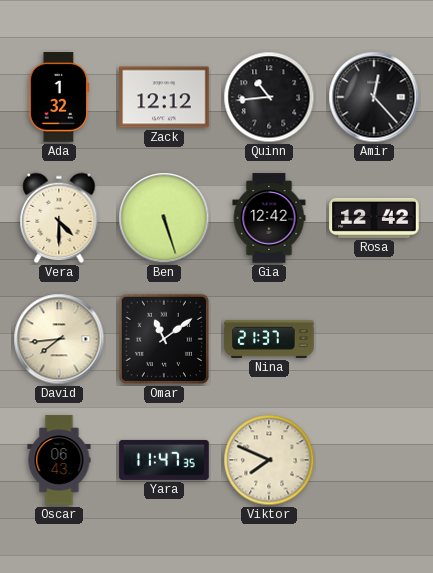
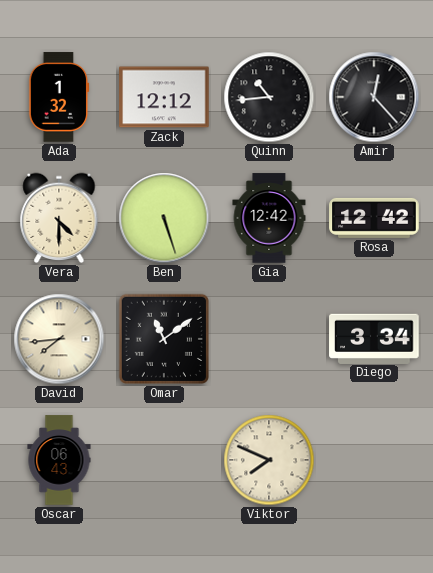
Nina: 21:37 -> none
Diego: none -> 3:34
Yara: 11:47 -> none
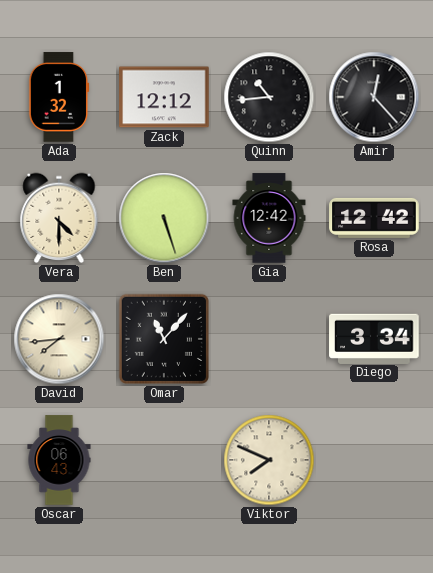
Omar: 11:09 -> 11:07
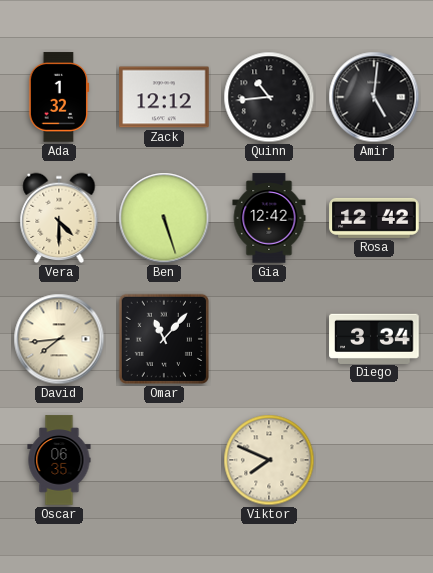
Amir: 12:23 -> 5:01
Oscar: 06:43 -> 06:35
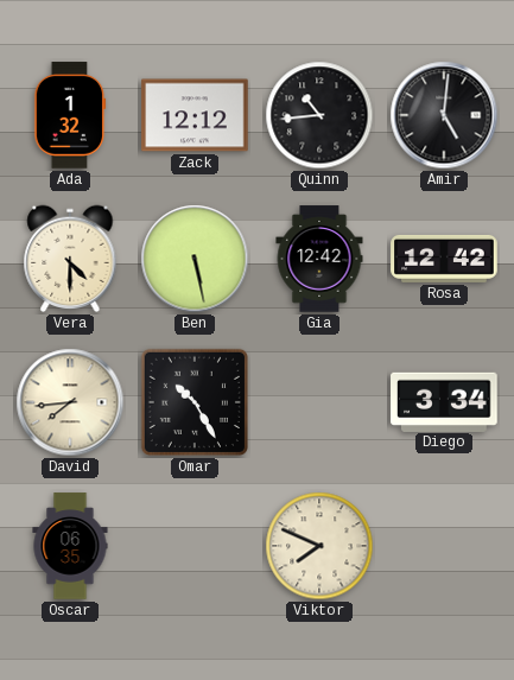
Ben: 5:27 -> 5:28
Omar: 11:07 -> 10:25
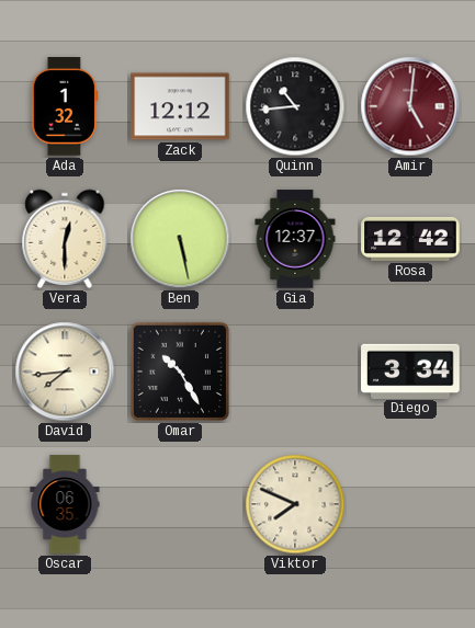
Amir dial: black -> burgundy
Vera: 4:30 -> 12:30
Gia: 12:42 -> 12:37
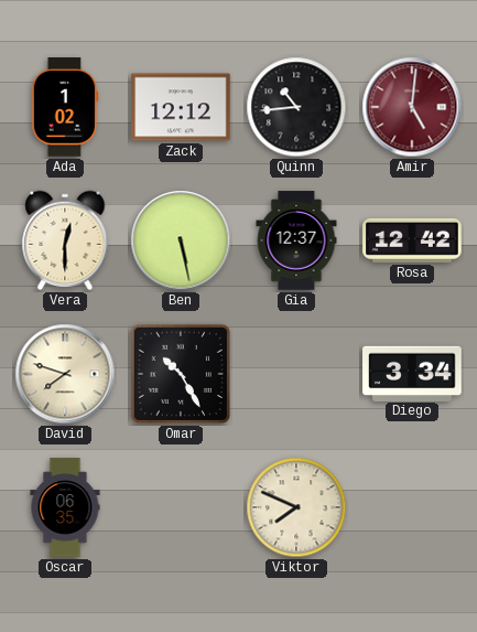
Ada: 1:32 -> 1:02
David: 7:44 -> 7:48
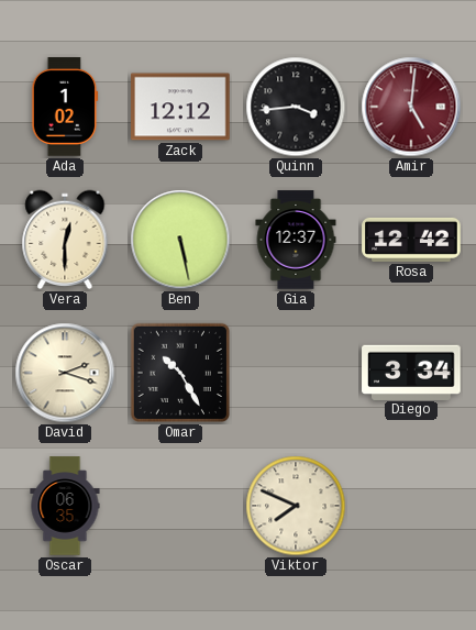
Quinn: 10:44 -> 3:44
David: 7:48 -> 2:18
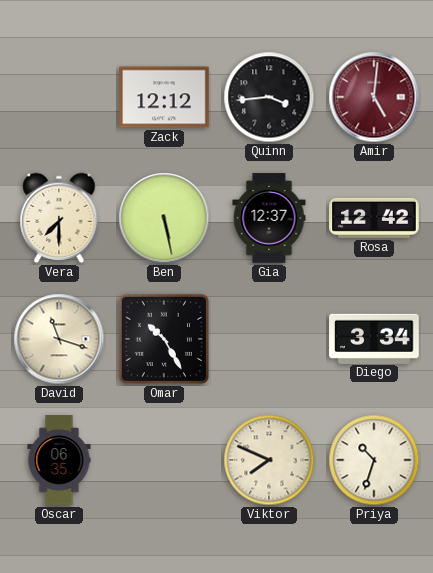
Ada: 1:02 -> none
Vera: 12:30 -> 7:30
David: 2:18 -> 11:18
Priya: none -> 10:33
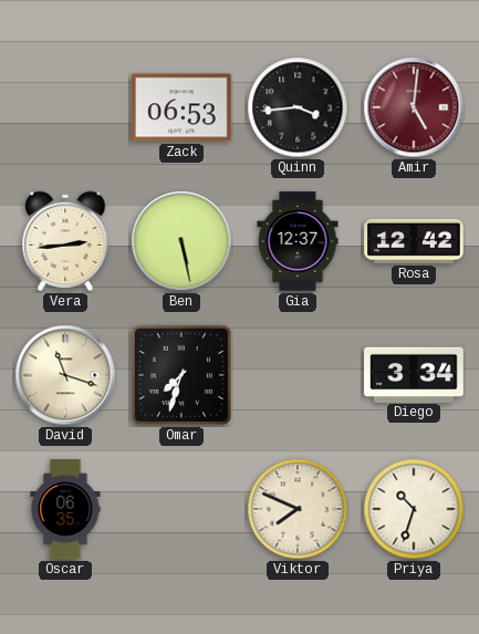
Zack: 12:12 -> 06:53
Vera: 7:30 -> 2:44
Omar: 10:25 -> 7:33
